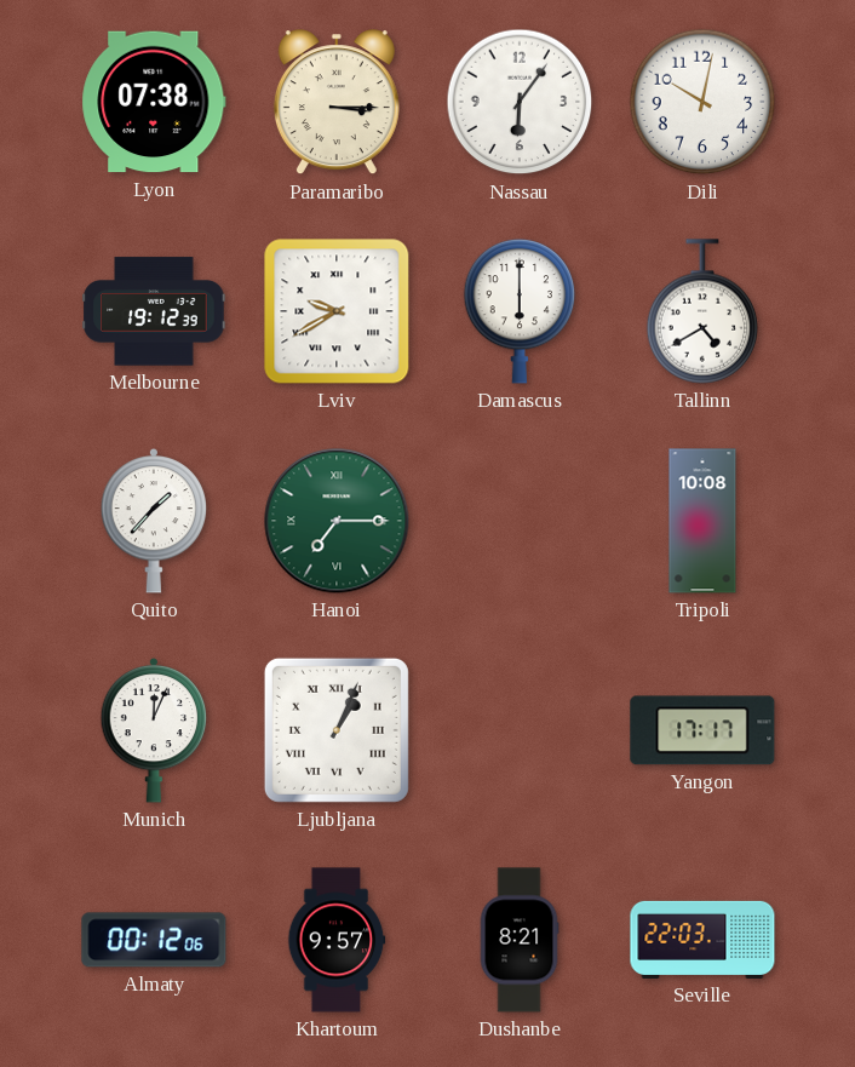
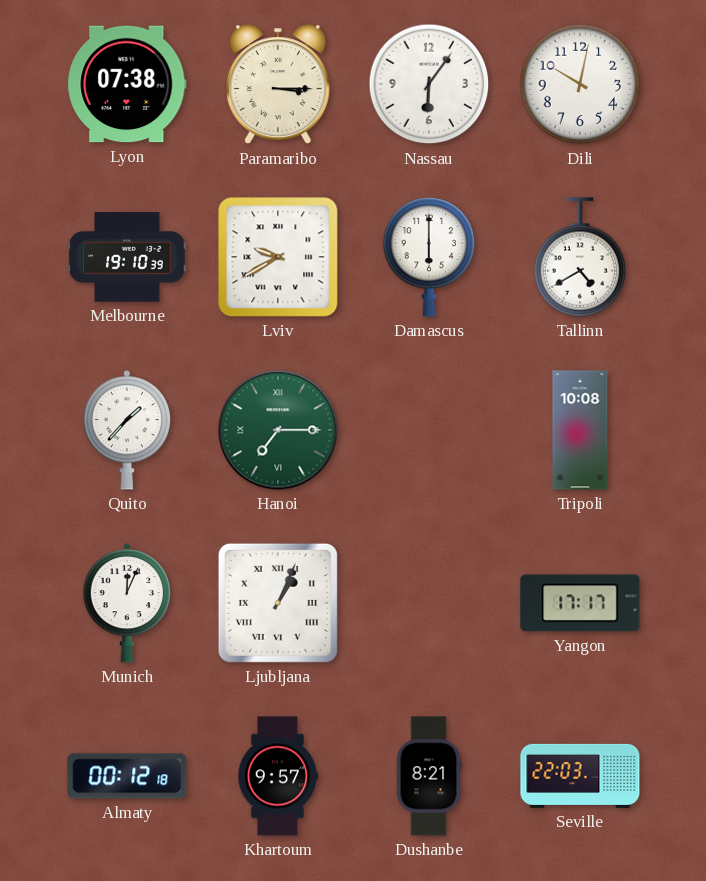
Melbourne: 19:12 -> 19:10
Almaty: 00:12:06 -> 00:12:18
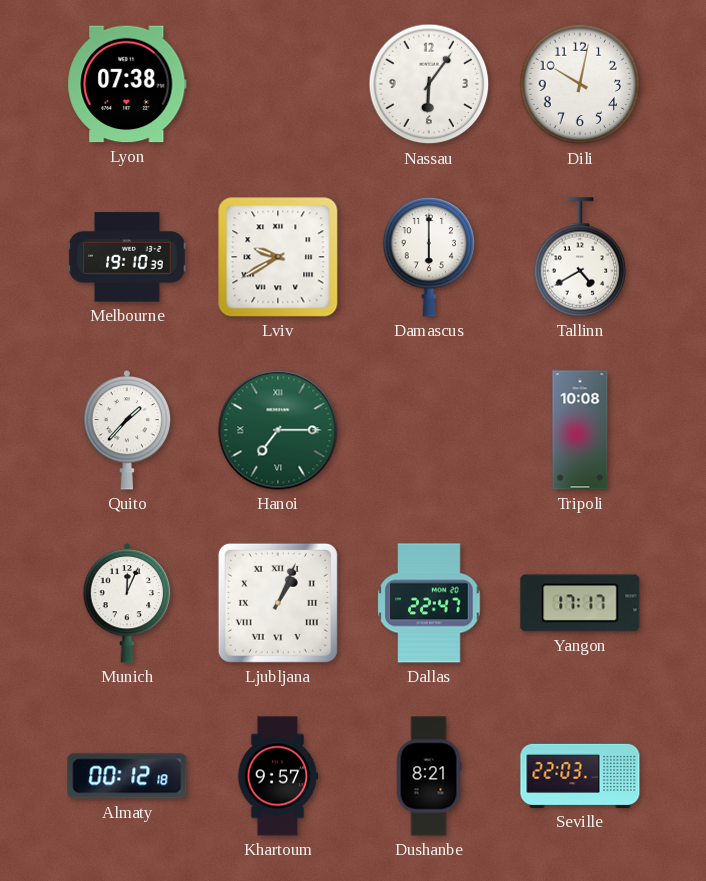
Paramaribo: 3:15 -> none
Dallas: none -> 22:47
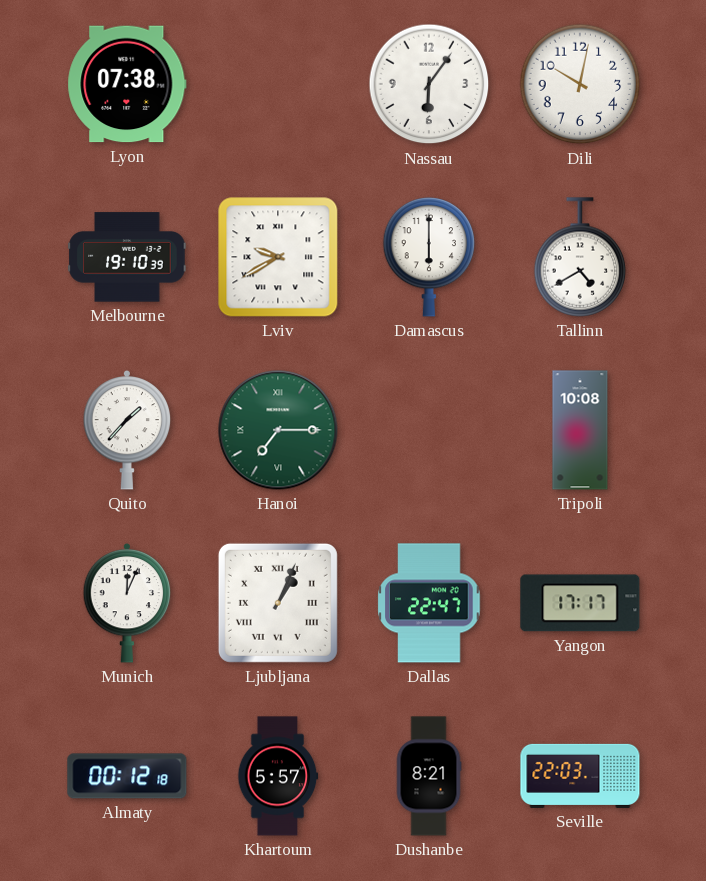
Khartoum: 9:57 -> 5:57
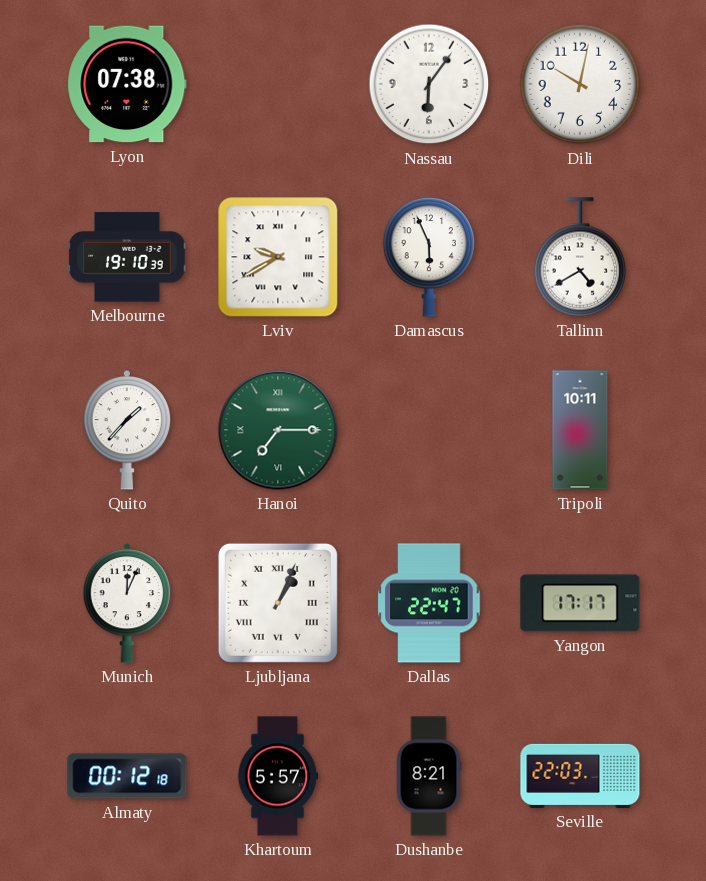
Damascus: 6:00 -> 5:56
Tripoli: 10:08 -> 10:11
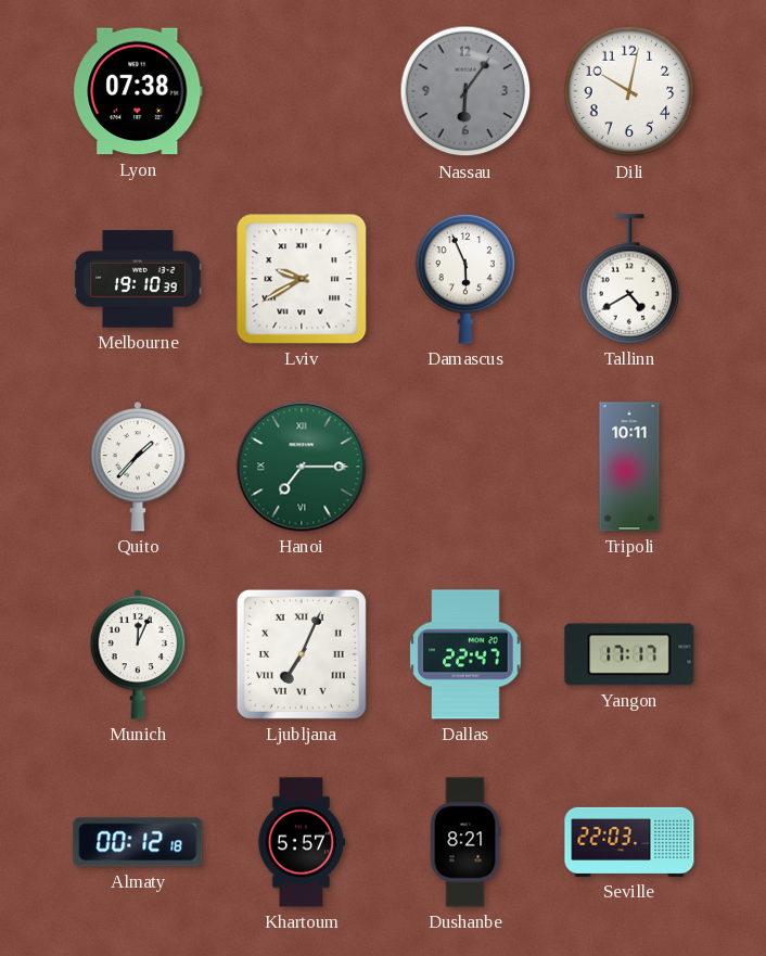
Nassau dial: white -> grey
Ljubljana: 1:04 -> 7:04
